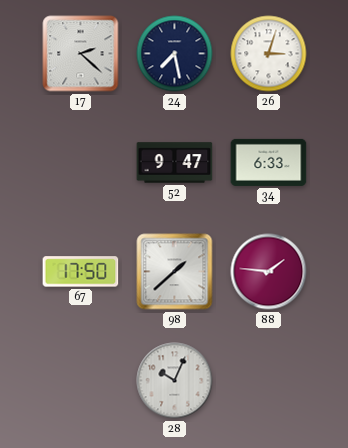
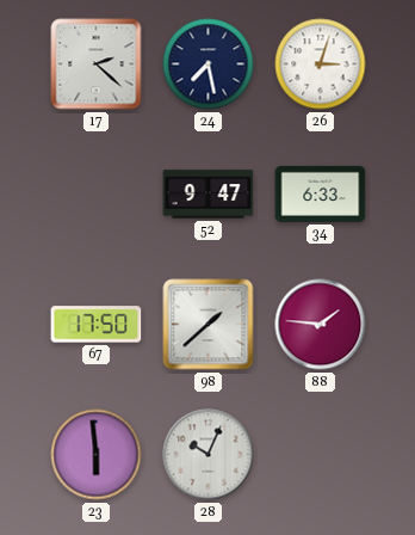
23: none -> 5:59
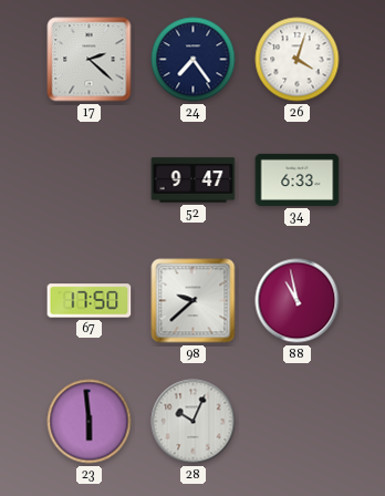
24: 7:28 -> 7:24
26: 3:03 -> 4:03
98: 1:38 -> 9:38
88: 1:46 -> 10:58
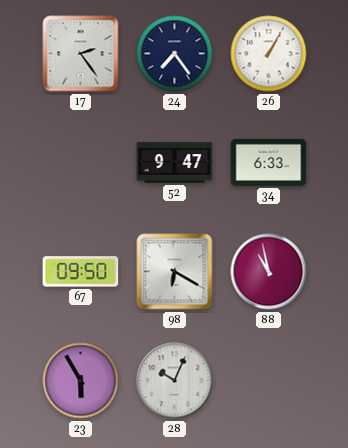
17: 2:22 -> 2:24
26: 4:03 -> 1:05
67: 17:50 -> 09:50
98: 9:38 -> 6:20
23: 5:59 -> 5:55
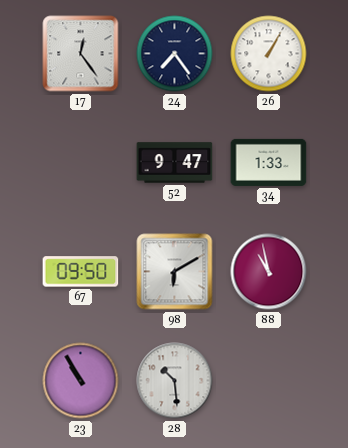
17: 2:24 -> 12:24
34: 6:33 -> 1:33
98: 6:20 -> 6:10
23: 5:55 -> 10:55
28: 10:04 -> 10:29
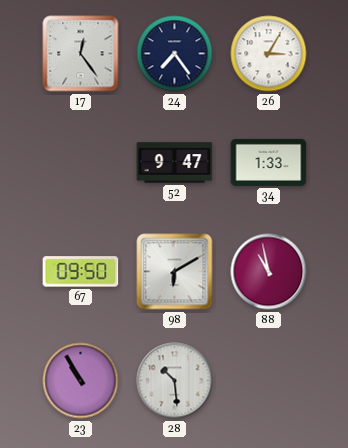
26: 1:05 -> 3:05
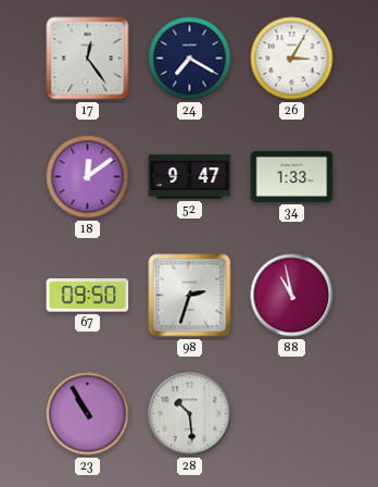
24: 7:24 -> 7:20
18: none -> 12:09
98: 6:10 -> 2:33
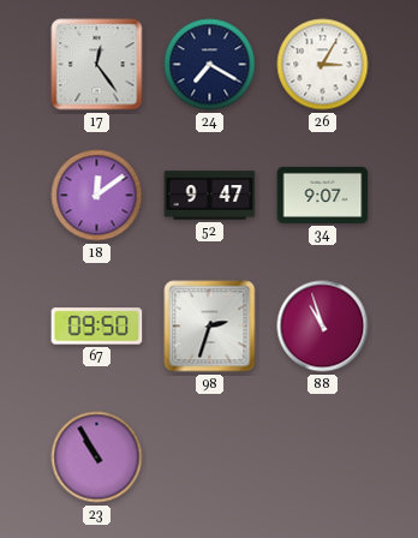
34: 1:33 -> 9:07
88: 10:58 -> 10:57
28: 10:29 -> none
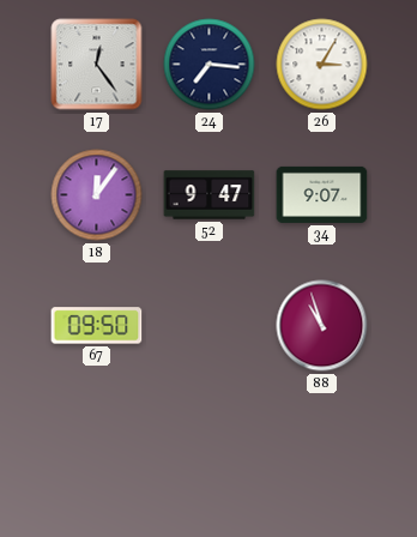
24: 7:20 -> 7:16
18: 12:09 -> 12:06
98: 2:33 -> none
23: 10:55 -> none
